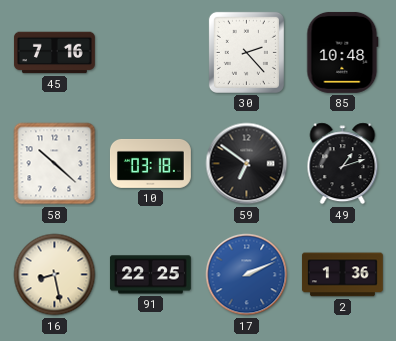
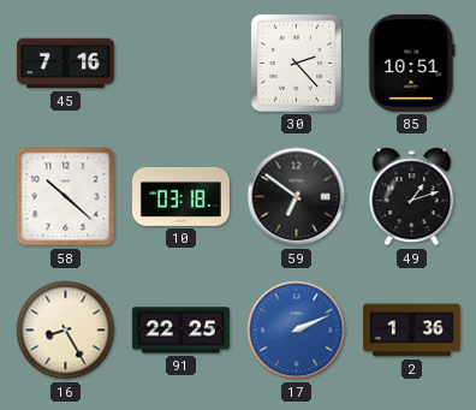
85: 10:48 -> 10:51
16: 8:28 -> 8:25
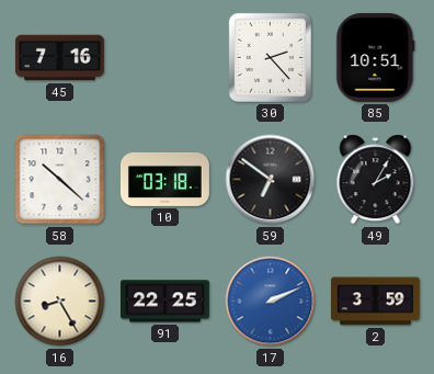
49: 1:12 -> 2:05
2: 1:36 -> 3:59
